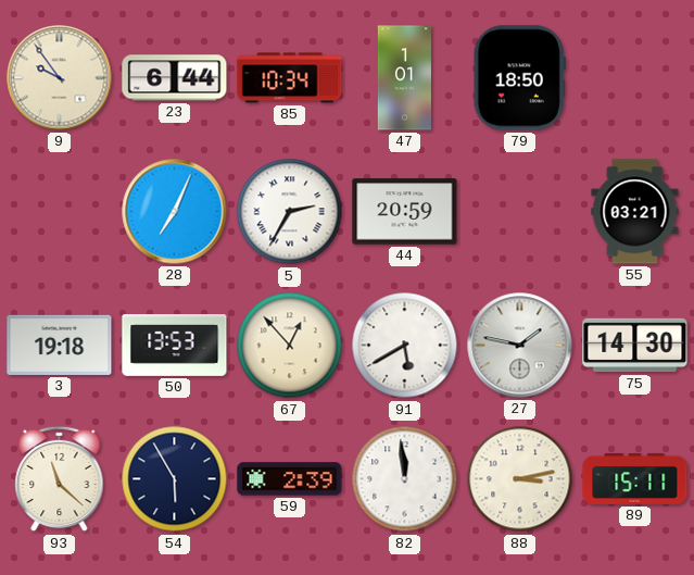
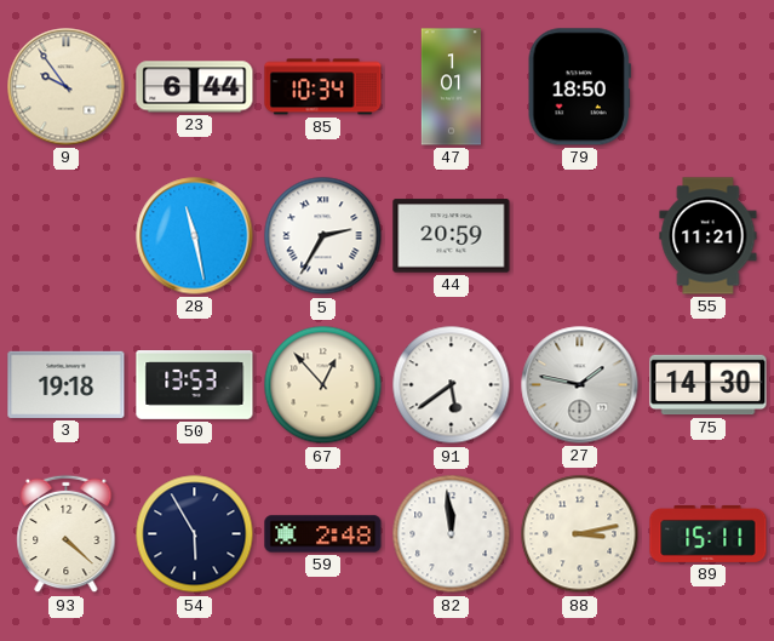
28: 7:04 -> 11:28
55: 03:21 -> 11:21
91: 5:40 -> 5:39
93: 11:22 -> 4:22
59: 2:39 -> 2:48
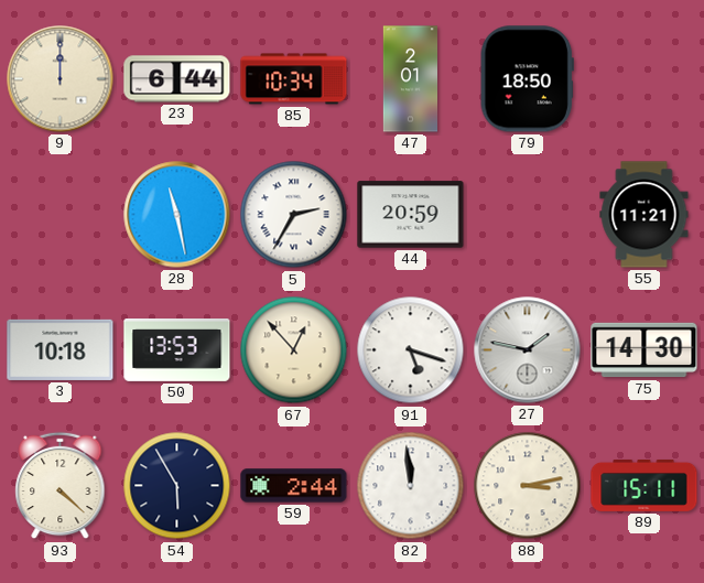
9: 9:54 -> 12:00
47: 1:01 -> 2:01
3: 19:18 -> 10:18
91: 5:39 -> 5:18
59: 2:48 -> 2:44
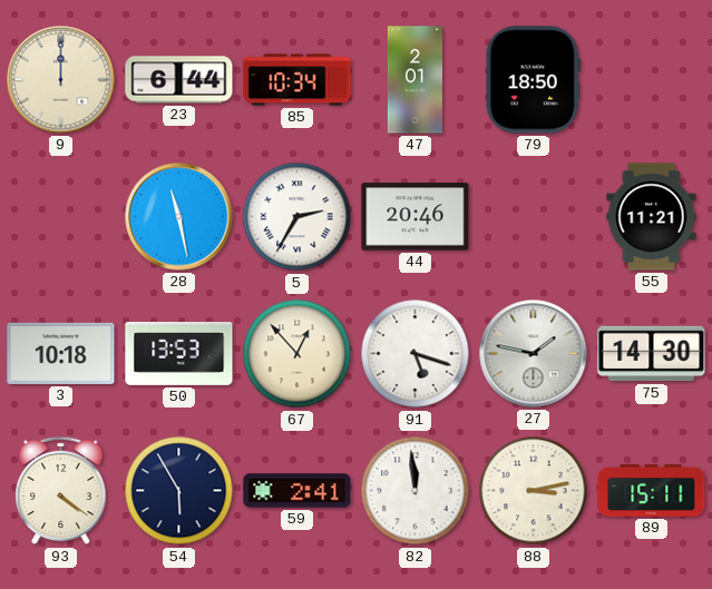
44: 20:59 -> 20:46
93: 4:22 -> 4:21
59: 2:44 -> 2:41
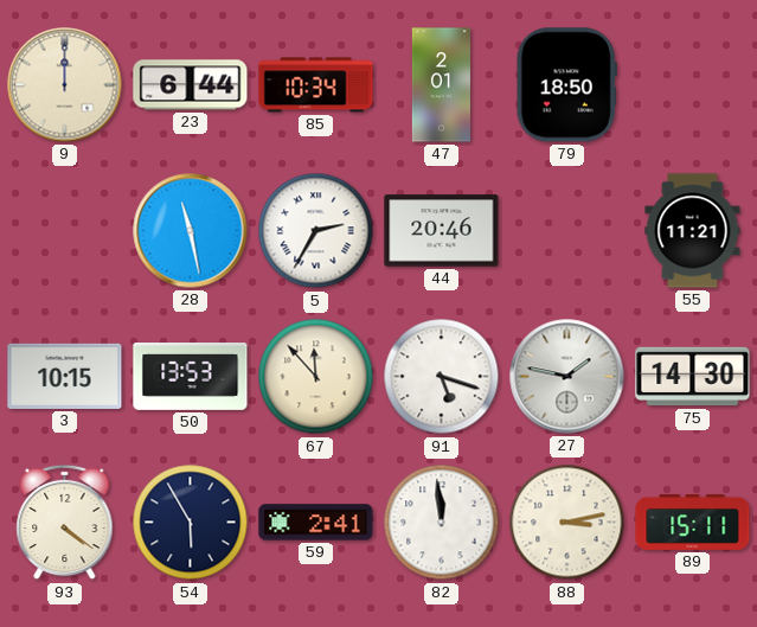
3: 10:18 -> 10:15
67: 12:53 -> 11:53
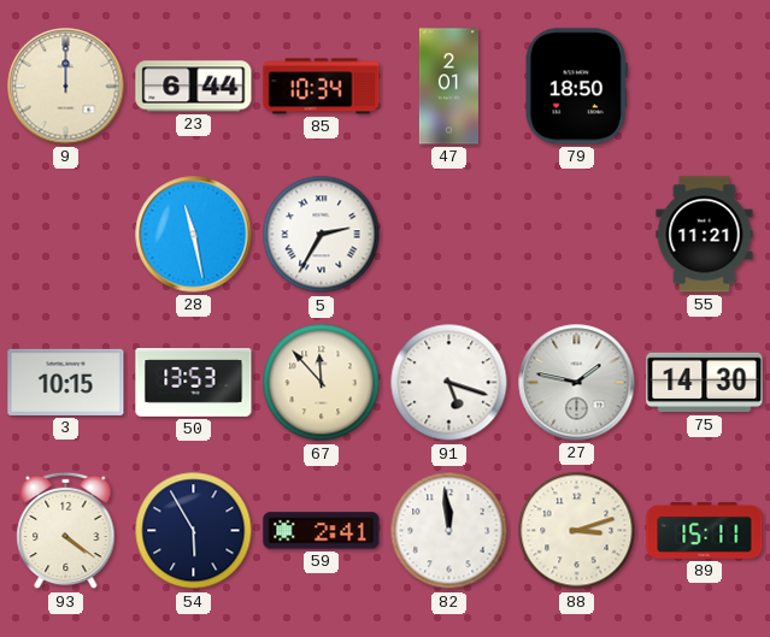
44: 20:46 -> none
88: 3:13 -> 3:12
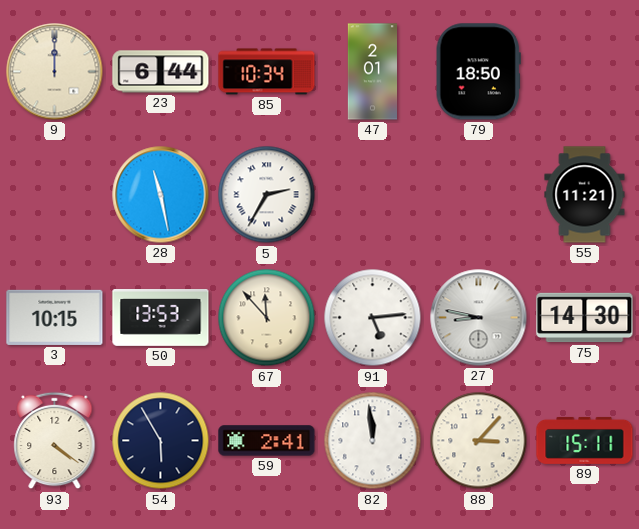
91: 5:18 -> 5:14
27: 1:47 -> 8:47
88: 3:12 -> 3:07
